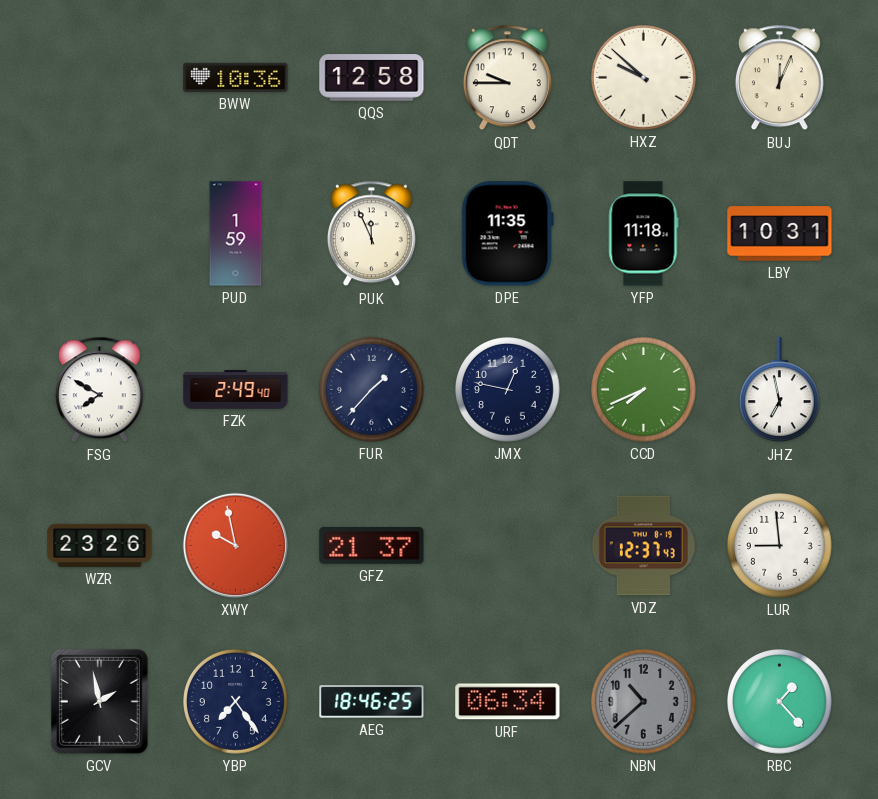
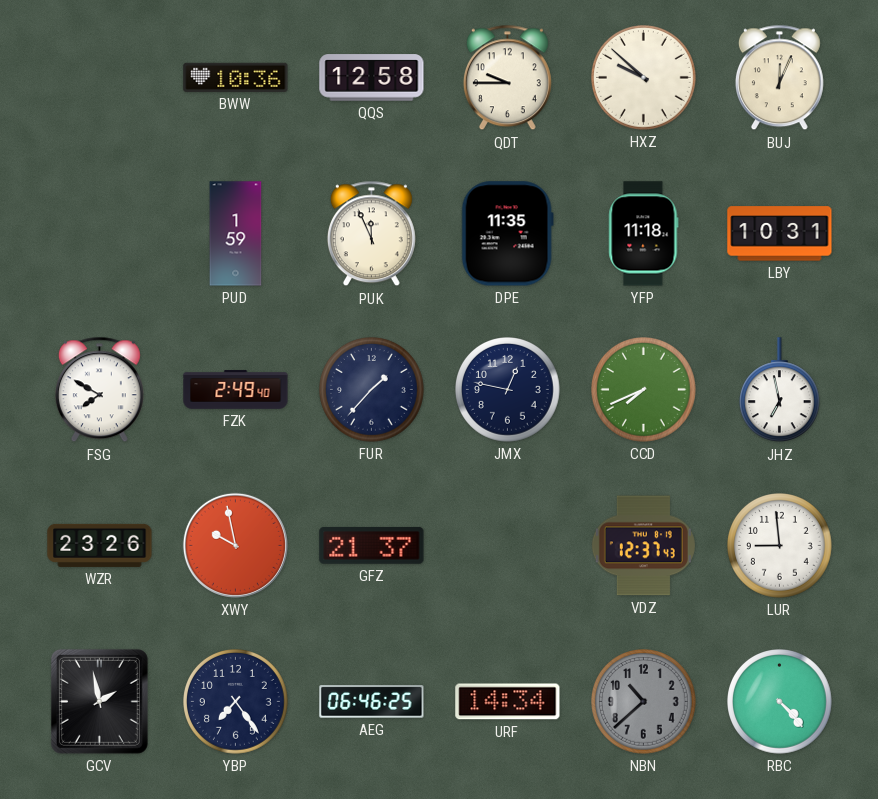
AEG: 18:46 -> 06:46
URF: 06:34 -> 14:34
RBC: 1:23 -> 4:23
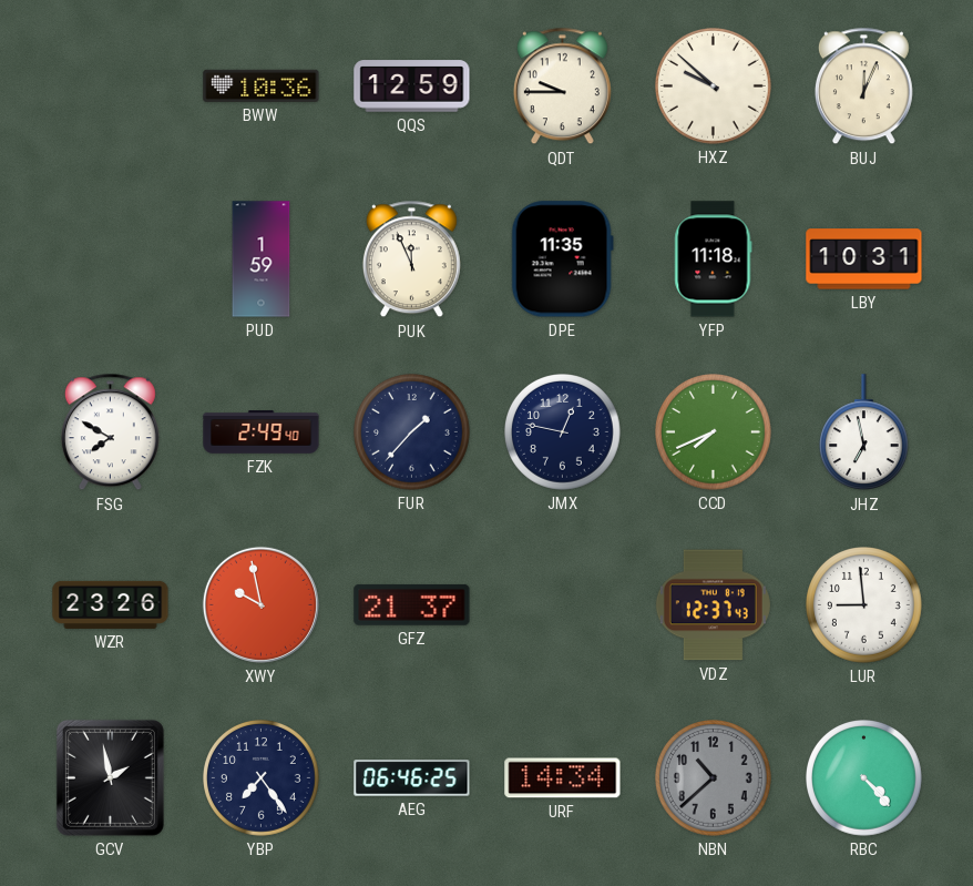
QQS: 12:58 -> 12:59
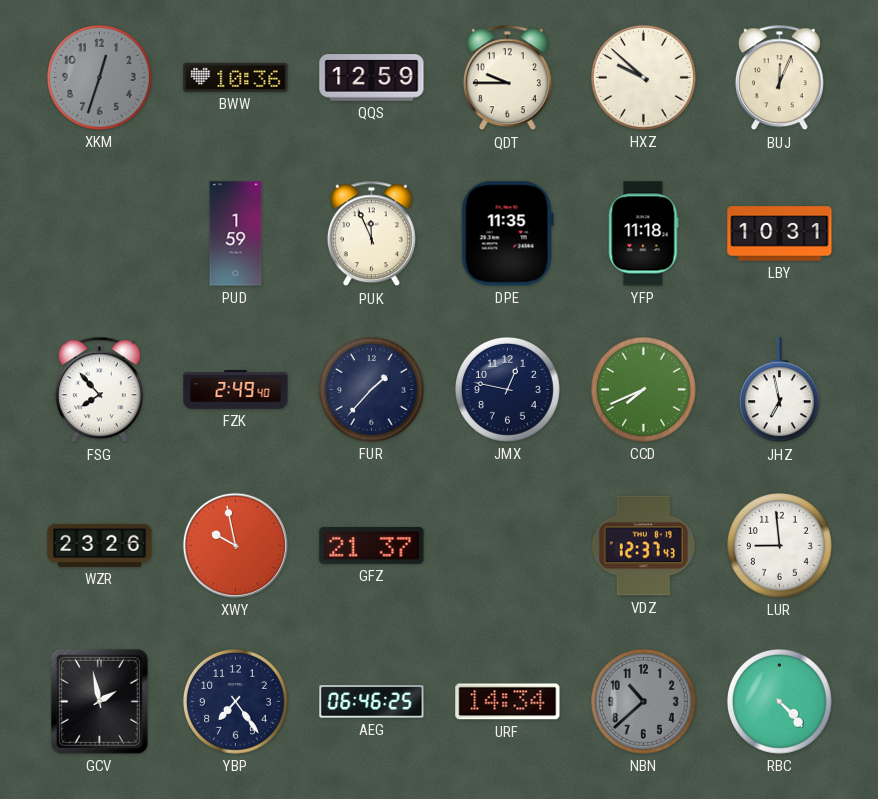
XKM: none -> 12:33
FSG: 7:50 -> 7:53
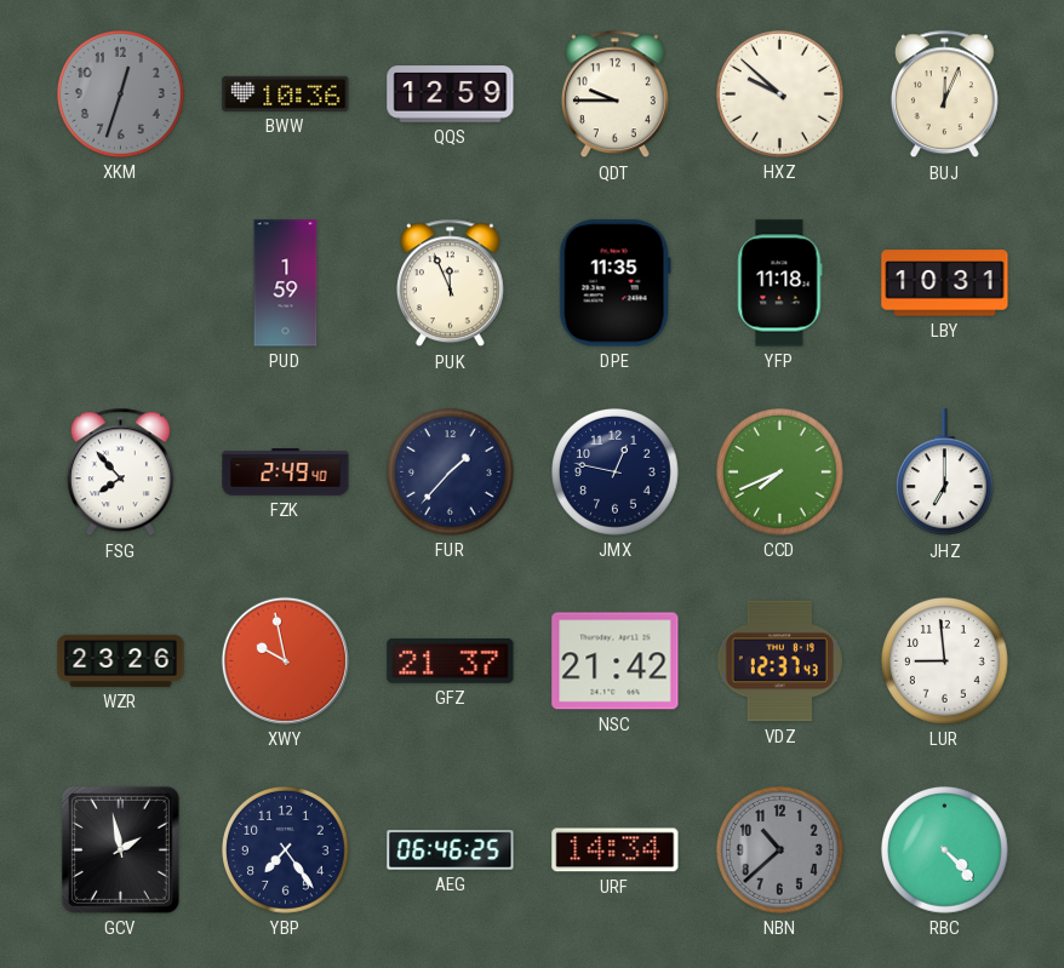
JHZ: 6:58 -> 7:00
NSC: none -> 21:42
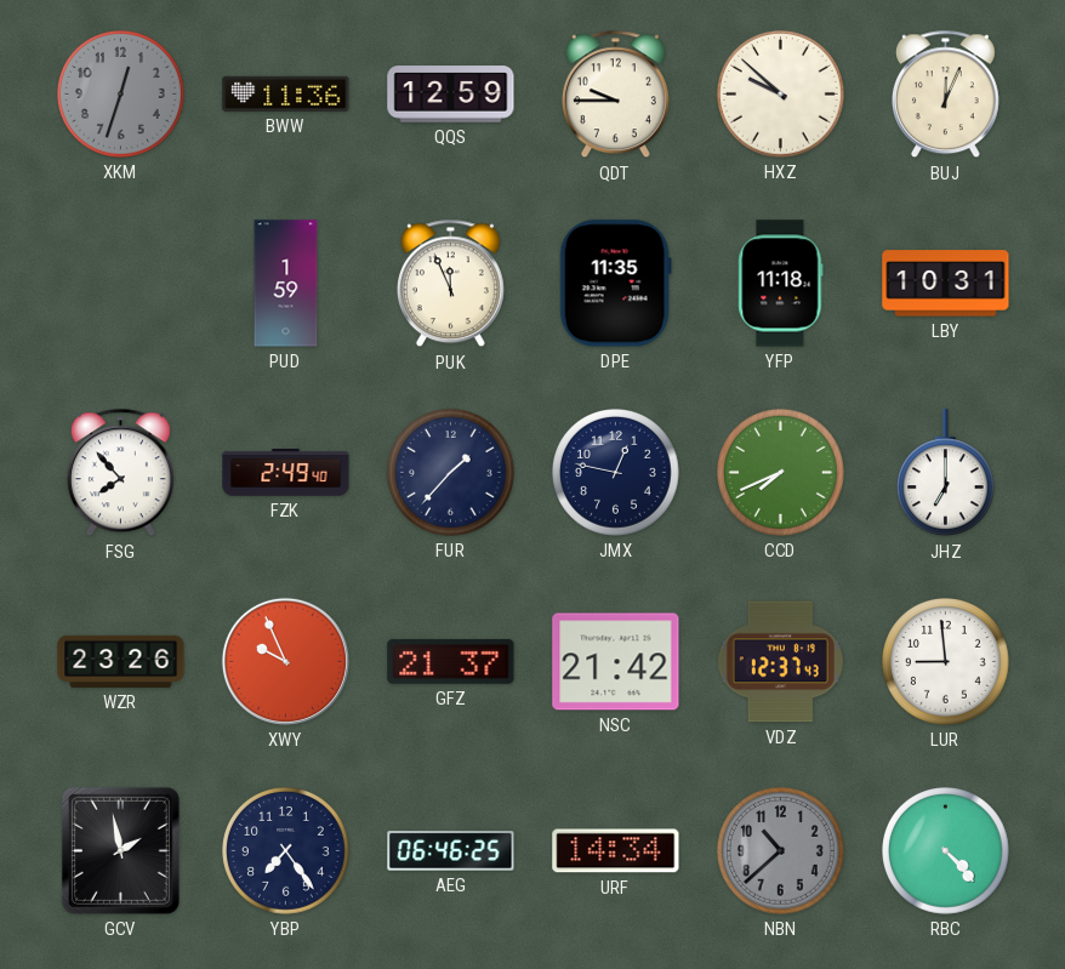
BWW: 10:36 -> 11:36
XWY: 9:58 -> 9:56
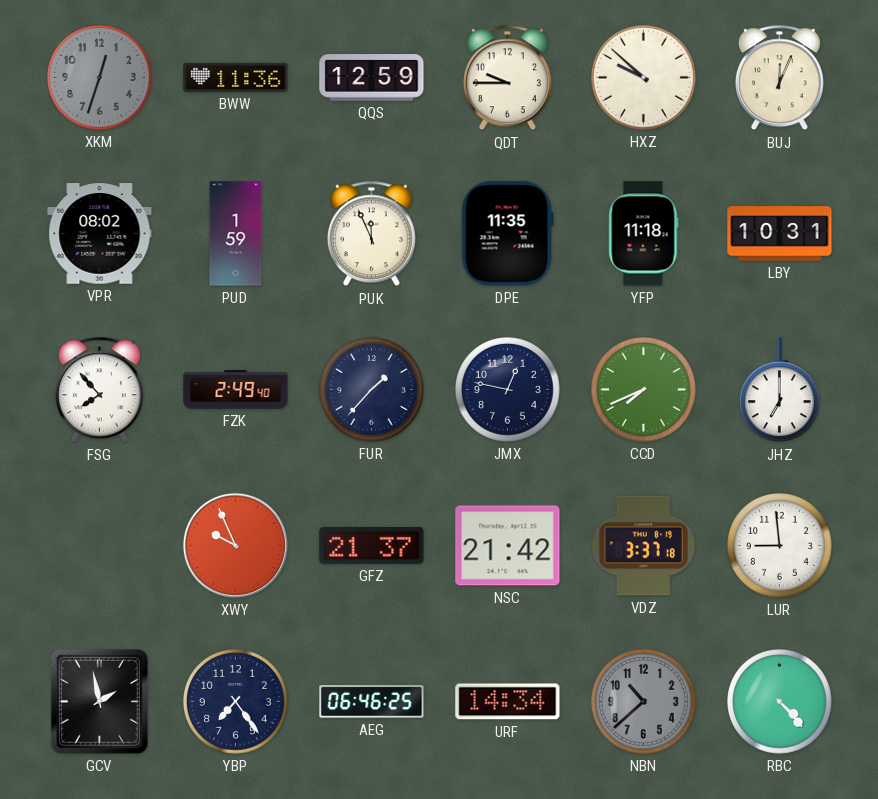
VPR: none -> 08:02
WZR: 23:26 -> none
VDZ: 12:37 -> 3:37
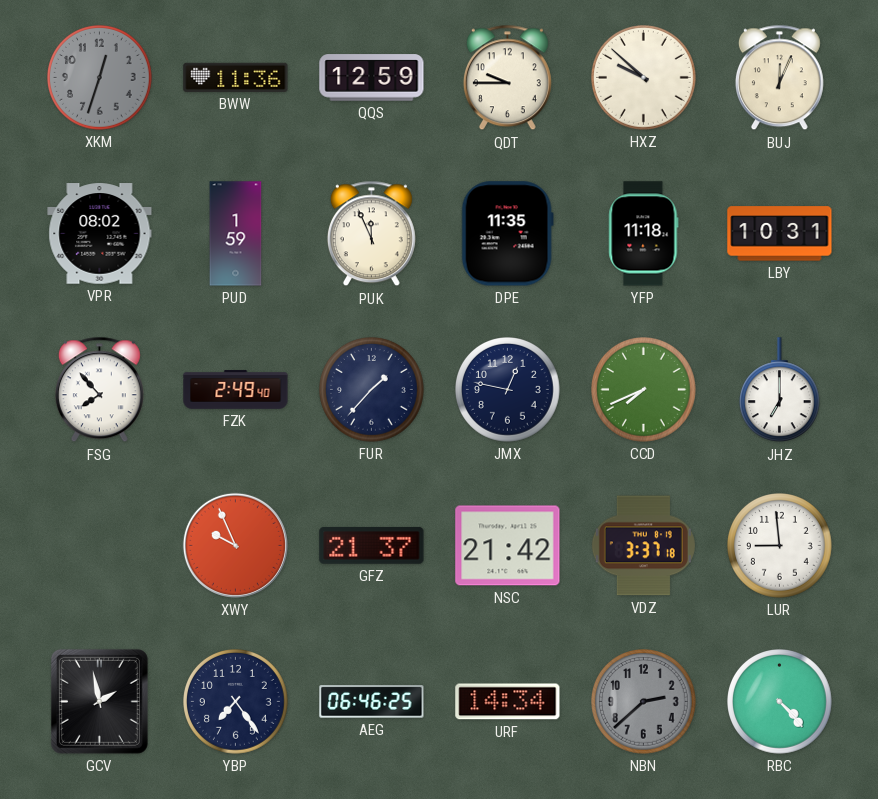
NBN: 10:38 -> 2:38
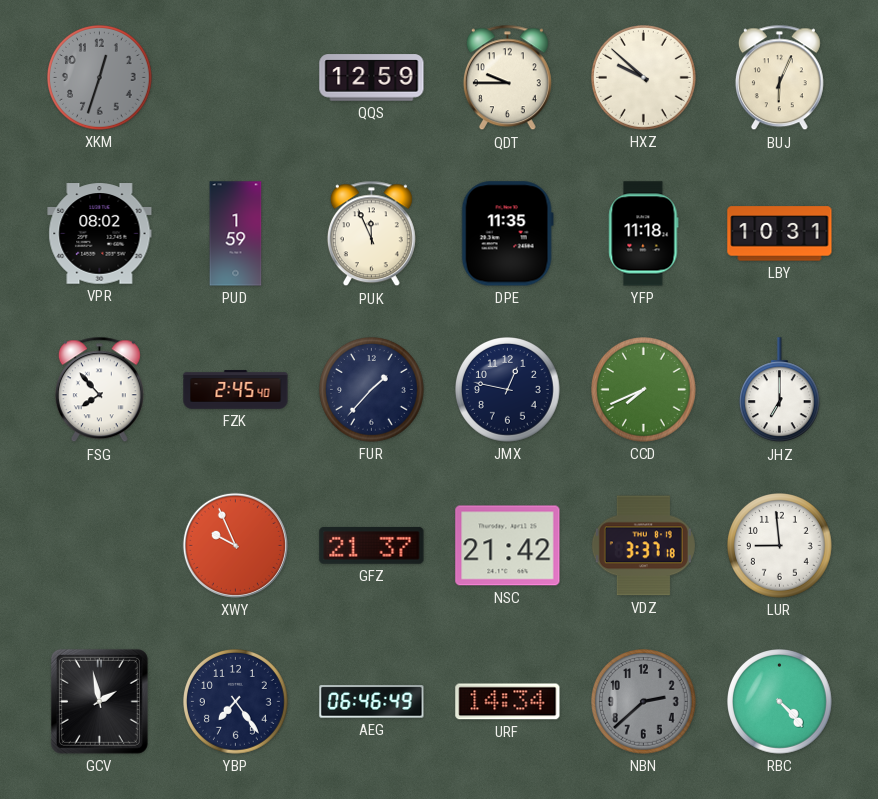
BWW: 11:36 -> none
BUJ: 12:04 -> 6:04
FZK: 2:49 -> 2:45
AEG: 06:46:25 -> 06:46:49
